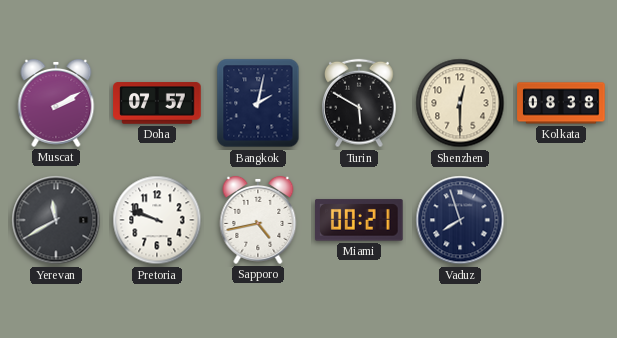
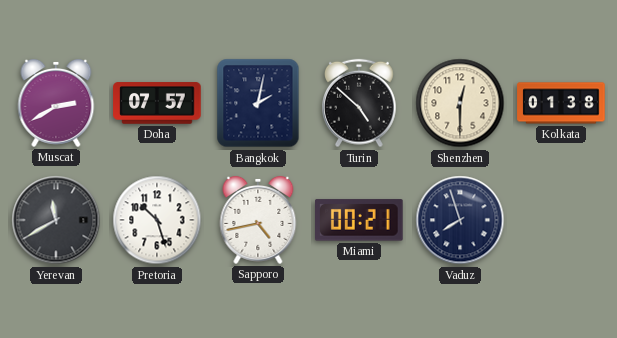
Muscat: 2:10 -> 2:40
Turin: 5:50 -> 4:52
Kolkata: 08:38 -> 01:38
Pretoria: 9:48 -> 10:27
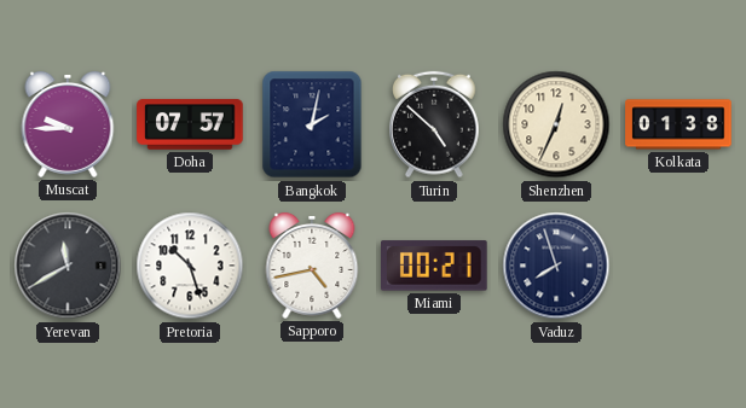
Muscat: 2:40 -> 9:45
Shenzhen: 12:30 -> 12:34
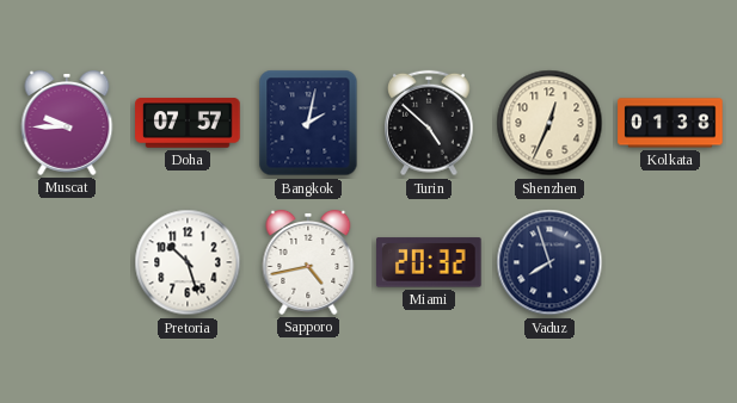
Yerevan: 11:40 -> none
Miami: 00:21 -> 20:32
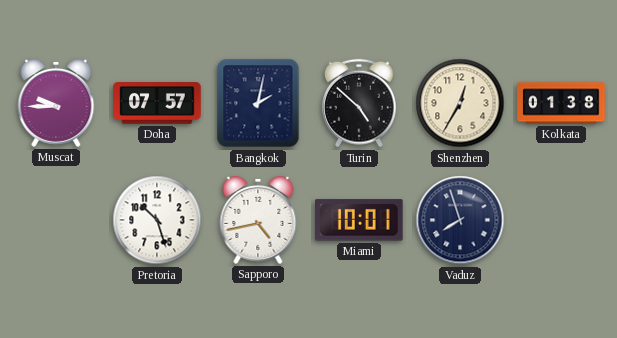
Shenzhen: 12:34 -> 12:35
Miami: 20:32 -> 10:01
